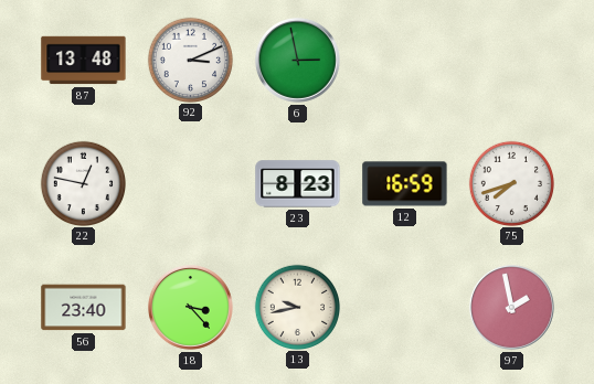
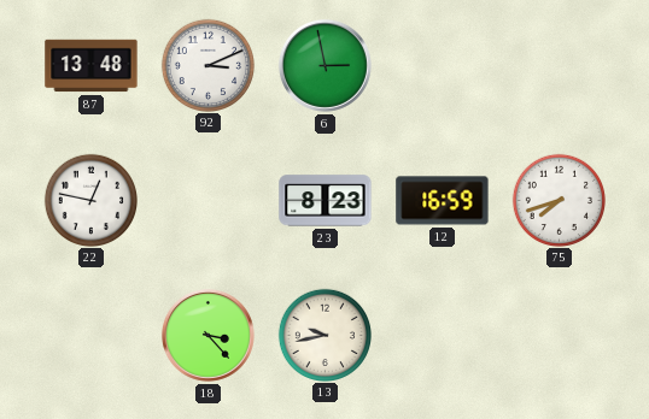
56: 23:40 -> none
97: 1:58 -> none
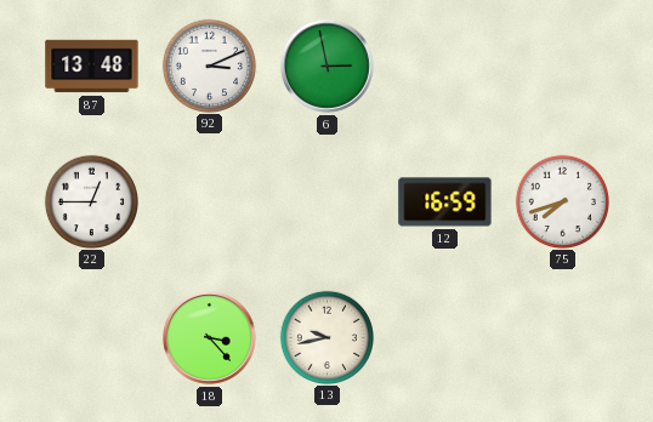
22: 12:47 -> 12:45
23: 8:23 -> none
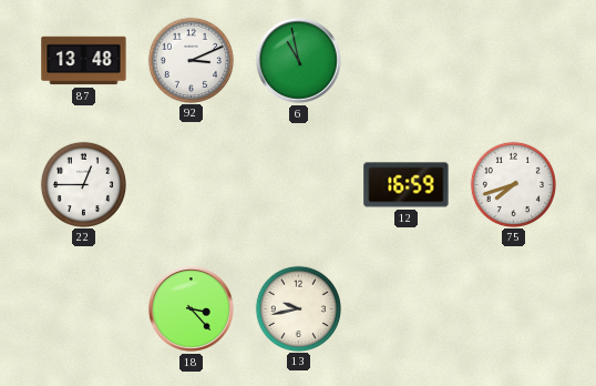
6: 2:58 -> 10:58
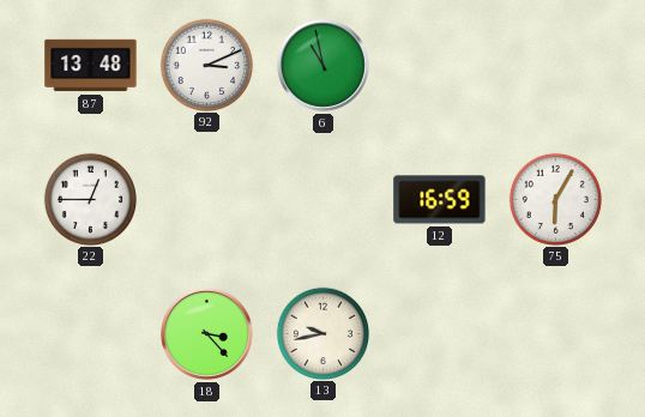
75: 7:42 -> 6:05
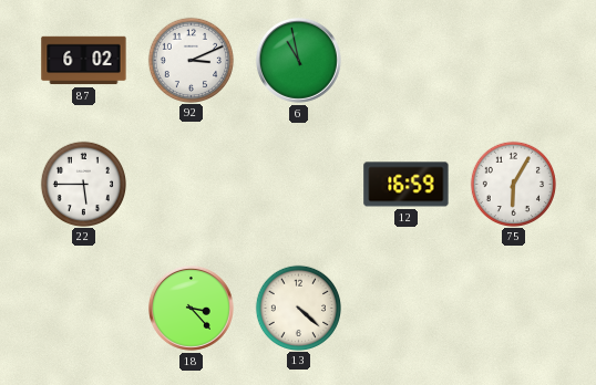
87: 13:48 -> 6:02
22: 12:45 -> 5:45
13: 9:43 -> 4:22
